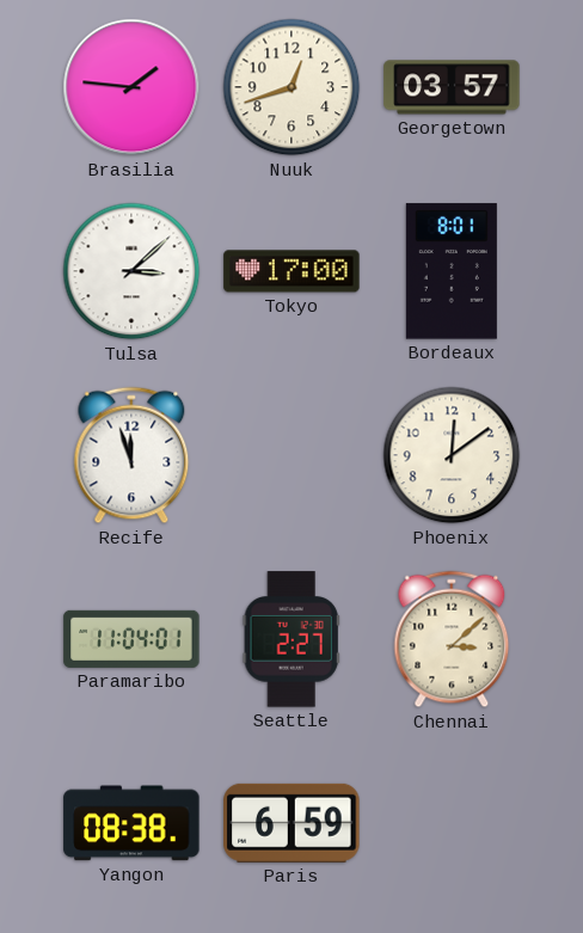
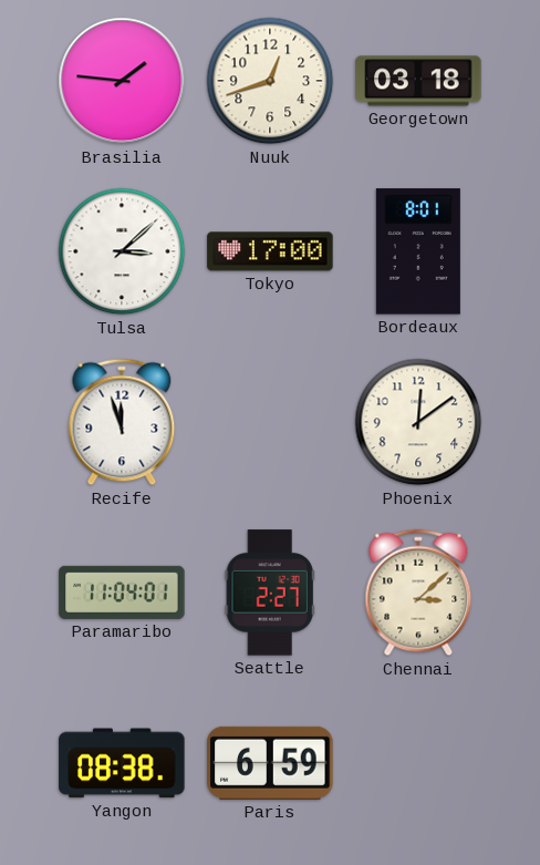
Georgetown: 03:57 -> 03:18
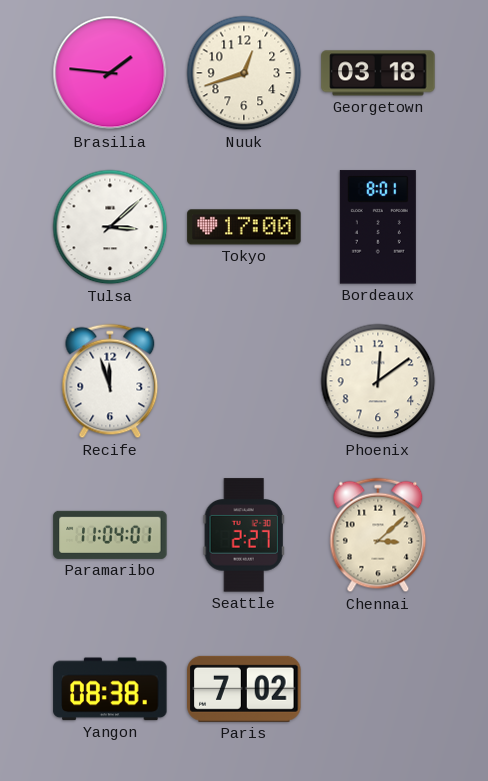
Paris: 6:59 -> 7:02
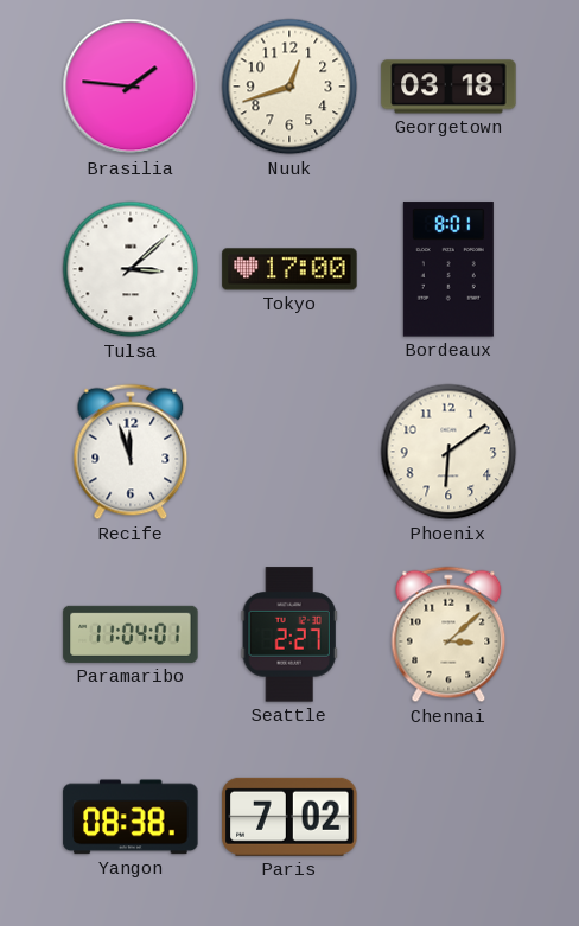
Phoenix: 12:09 -> 6:09
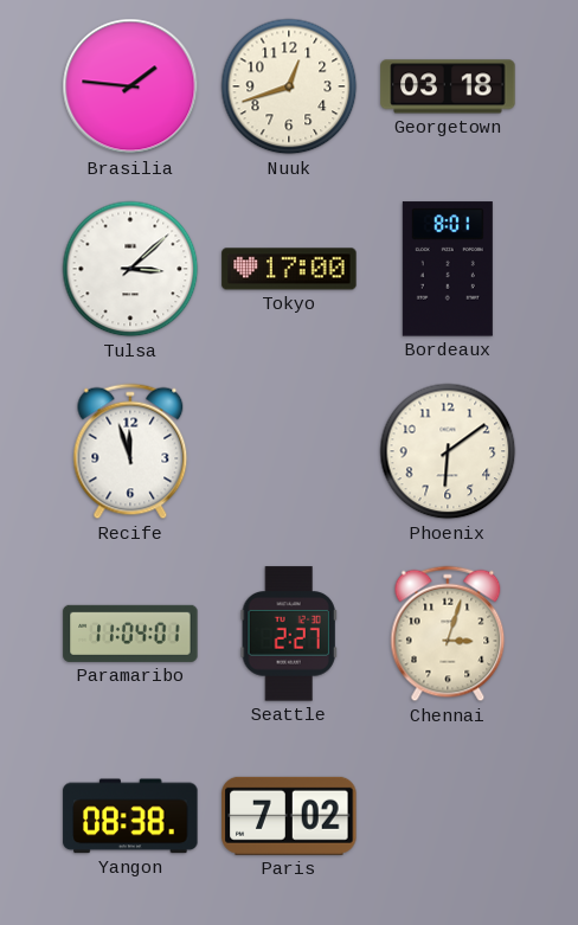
Chennai: 3:08 -> 3:03
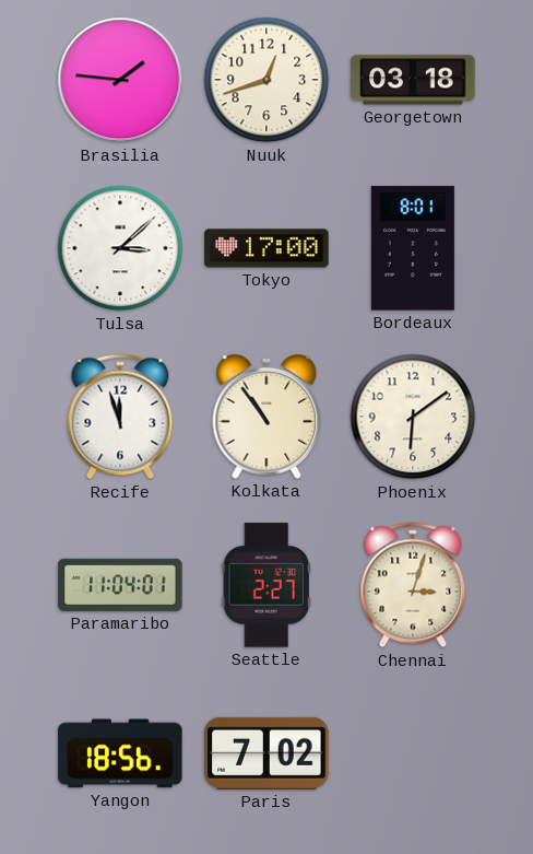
Kolkata: none -> 10:54
Yangon: 08:38 -> 18:56
